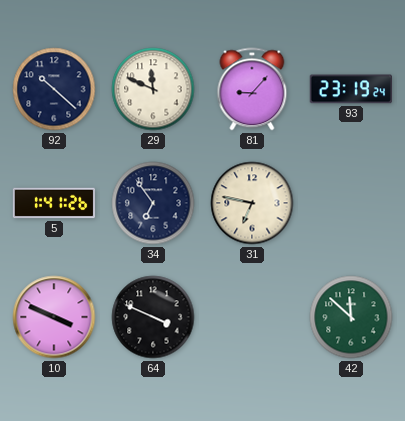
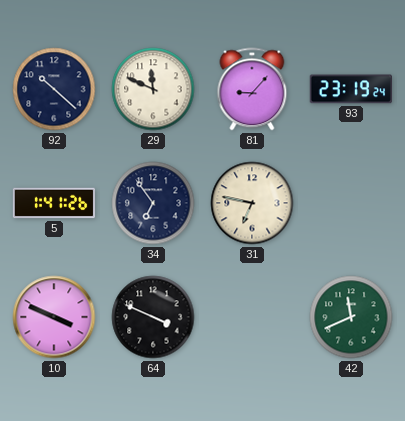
42: 11:52 -> 11:41
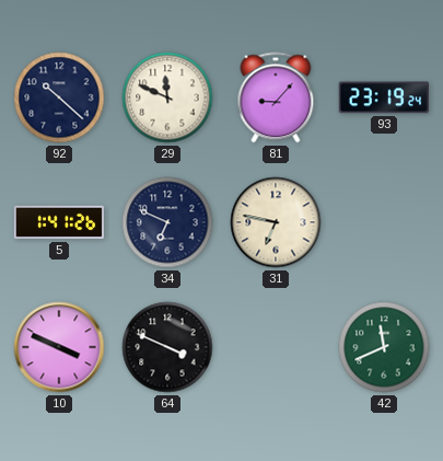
34: 6:54 -> 6:49
